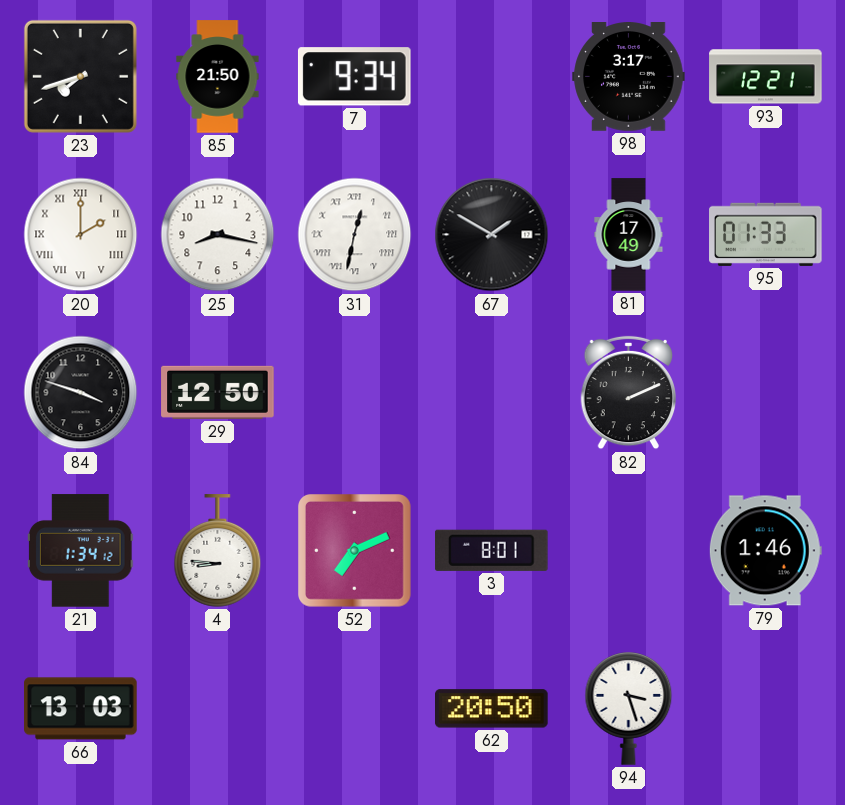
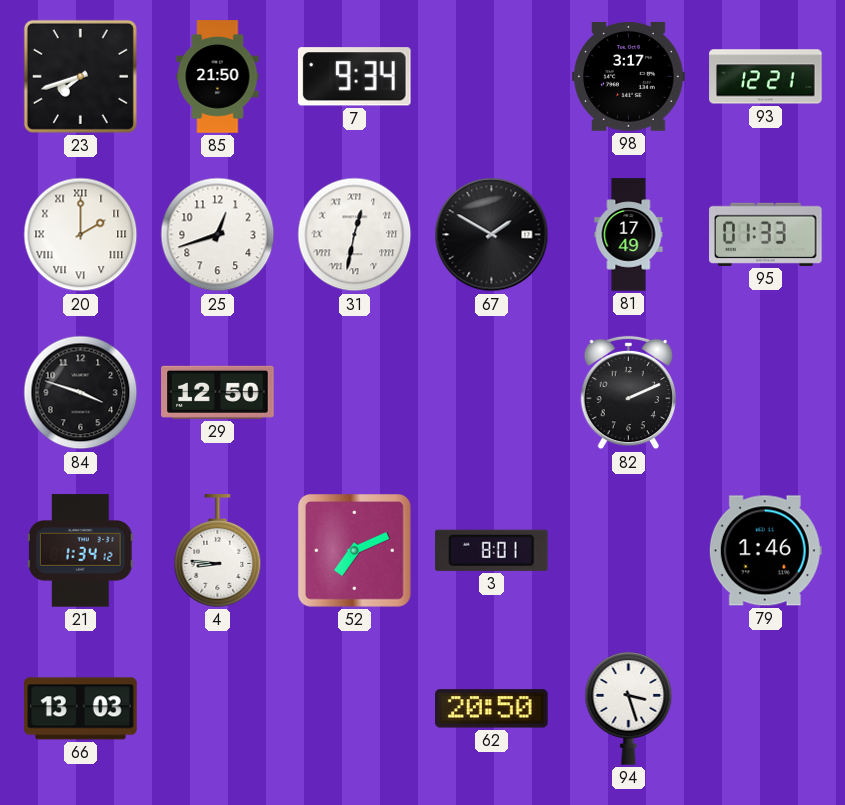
25: 8:17 -> 12:42
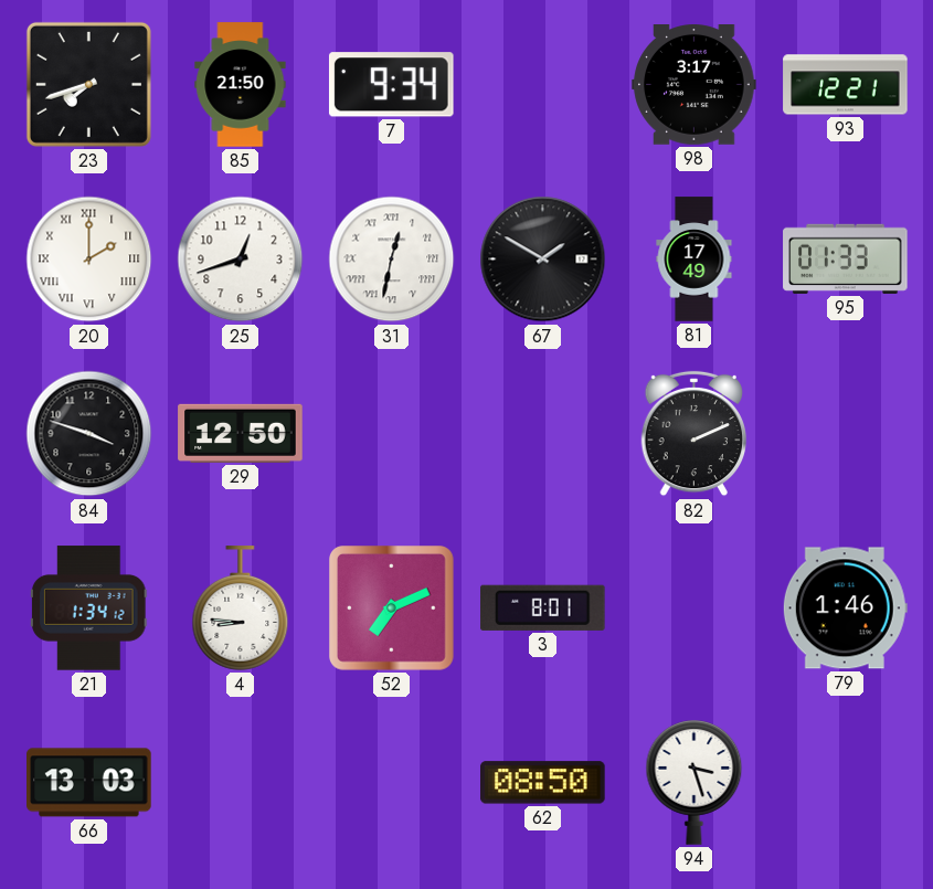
62: 20:50 -> 08:50
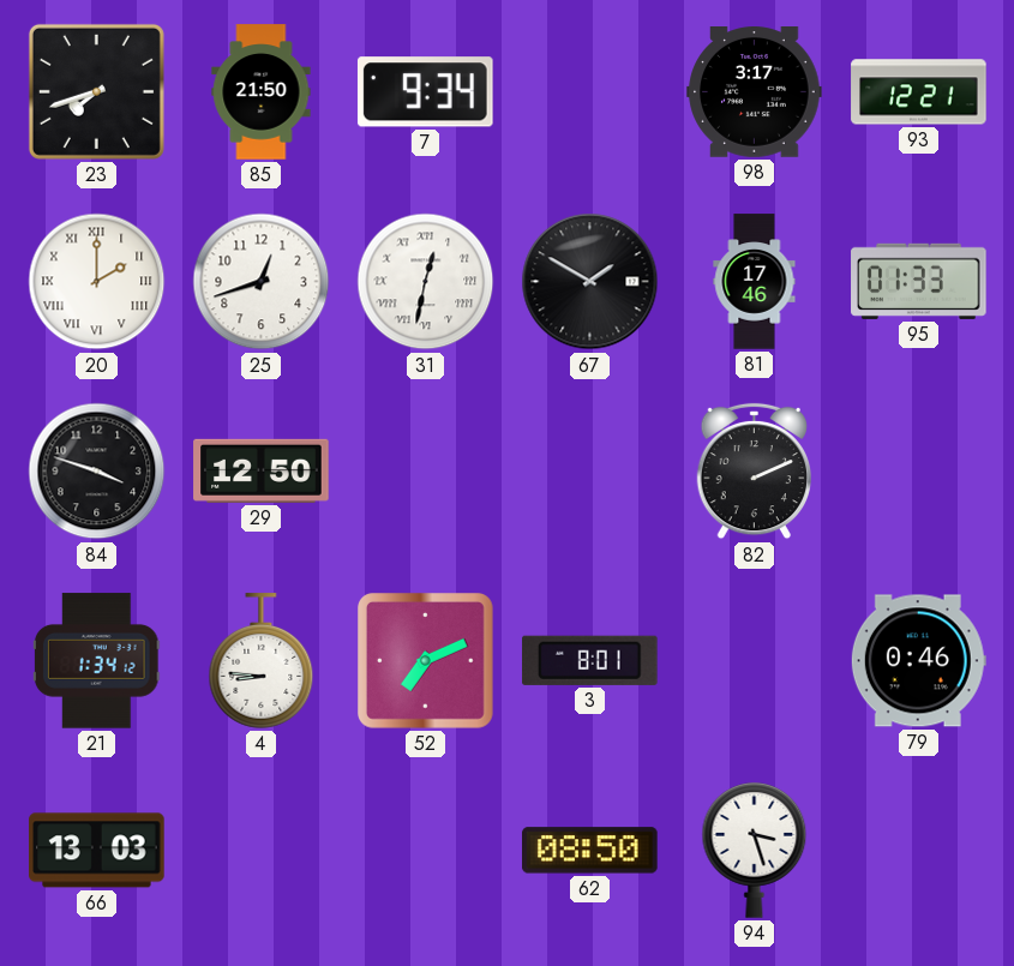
81: 17:49 -> 17:46
79: 1:46 -> 0:46
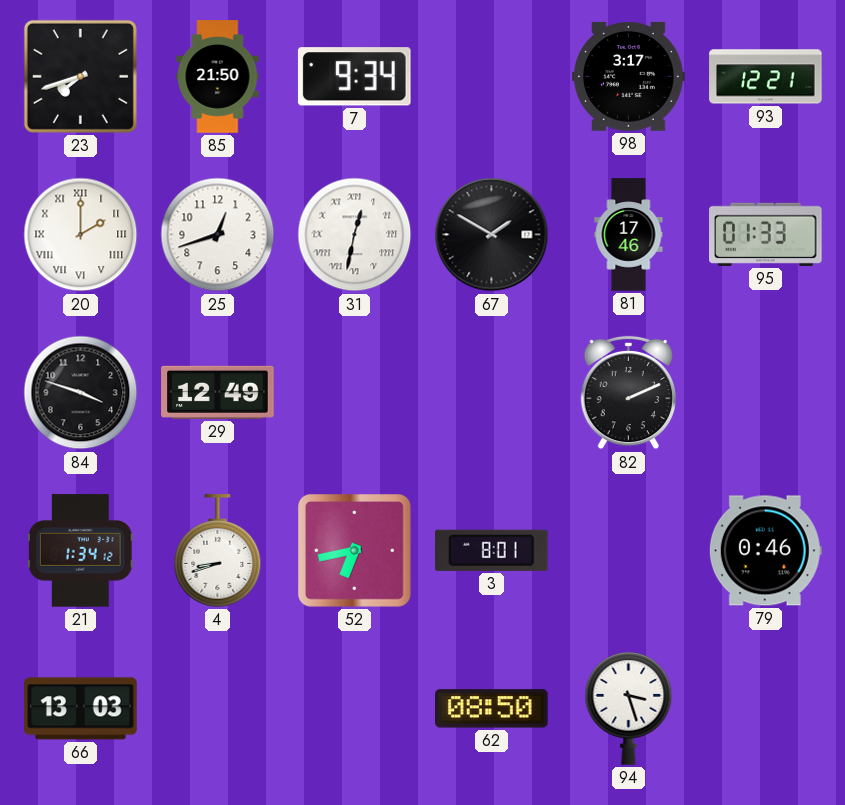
29: 12:50 -> 12:49
4: 8:46 -> 8:42
52: 7:11 -> 6:43
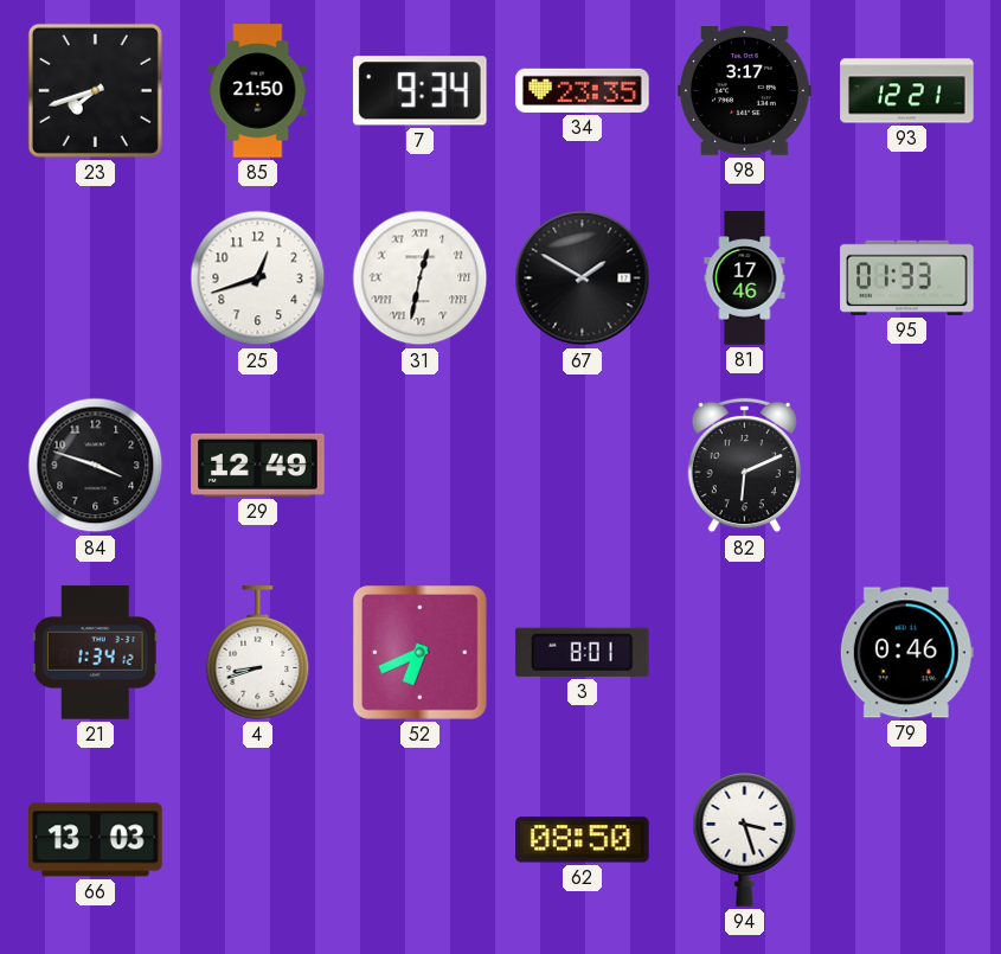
34: none -> 23:35
20: 2:00 -> none
82: 2:11 -> 6:11
52: 6:43 -> 6:41
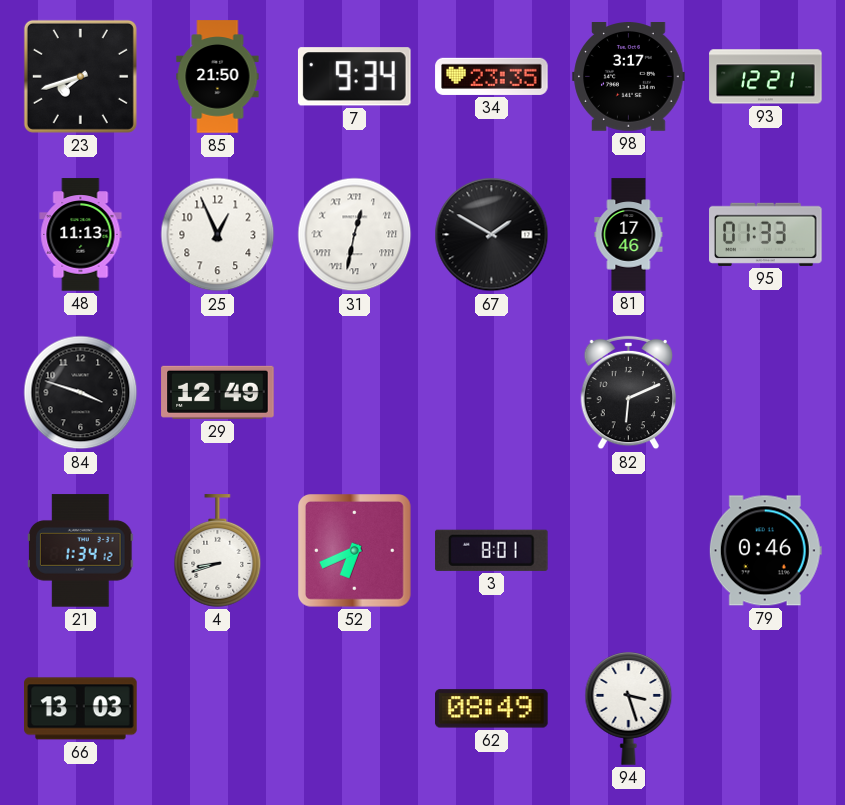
48: none -> 11:13
25: 12:42 -> 12:56
62: 08:50 -> 08:49
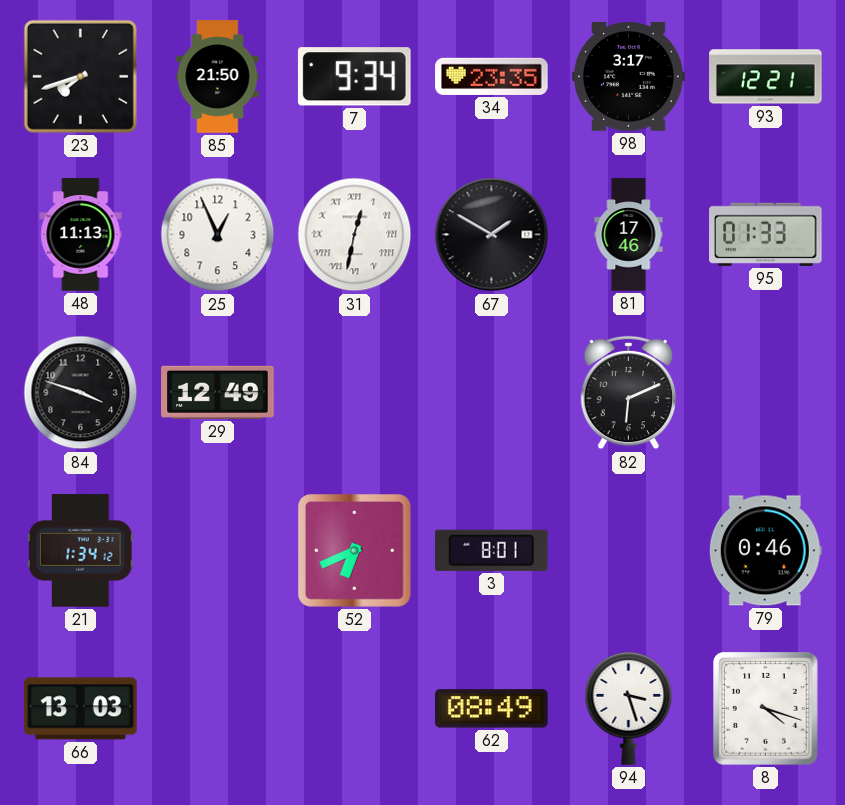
4: 8:42 -> none
8: none -> 4:18
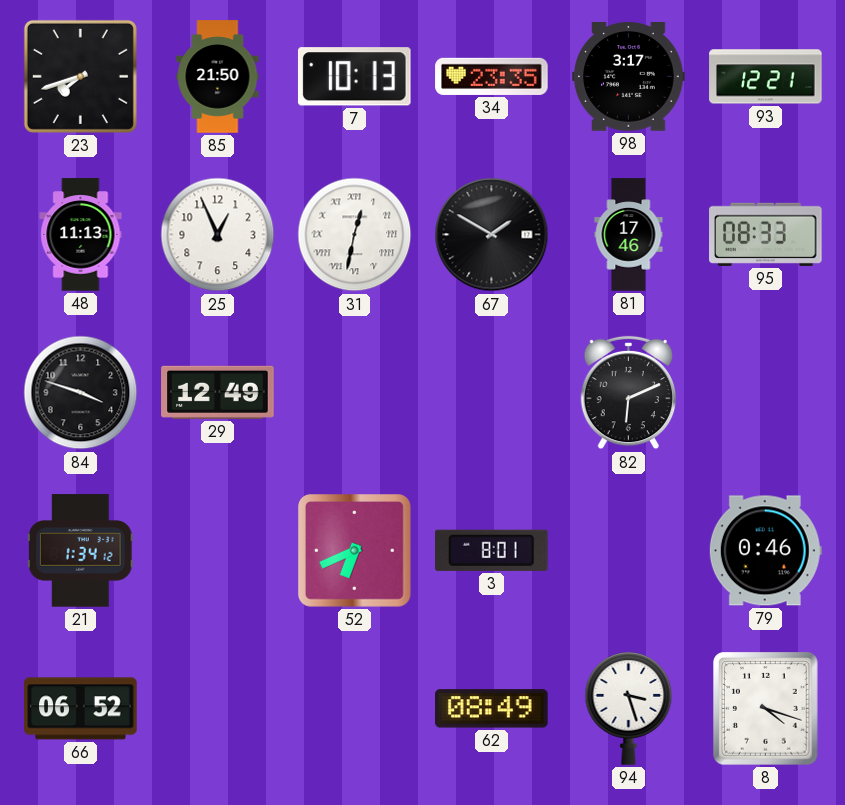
7: 9:34 -> 10:13
95: 01:33 -> 08:33
66: 13:03 -> 06:52
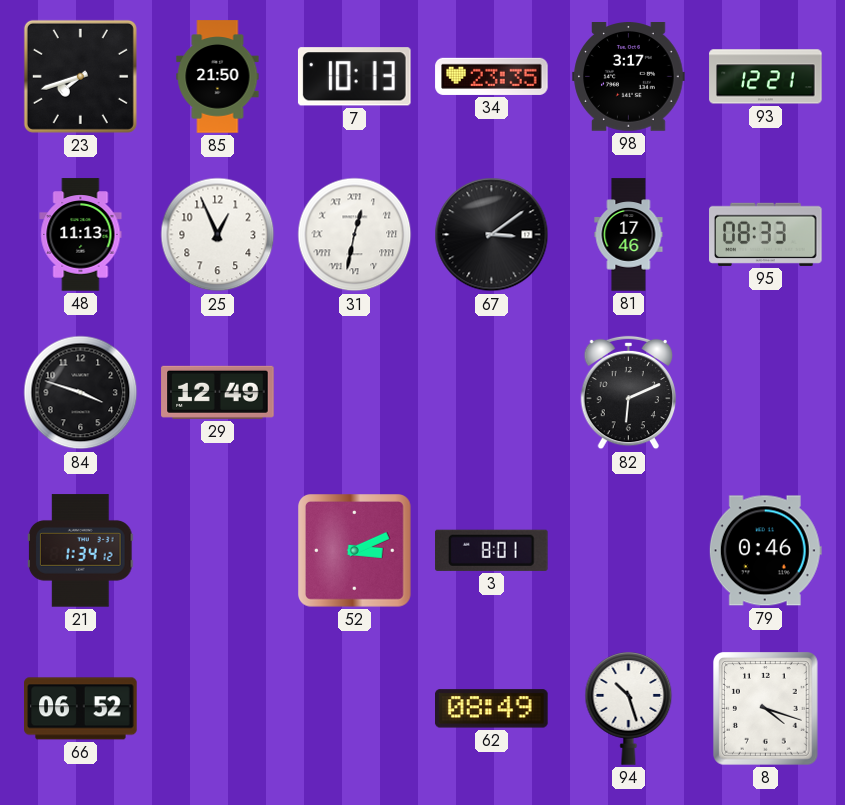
67: 1:50 -> 3:09
52: 6:41 -> 3:11
94: 3:27 -> 10:27
